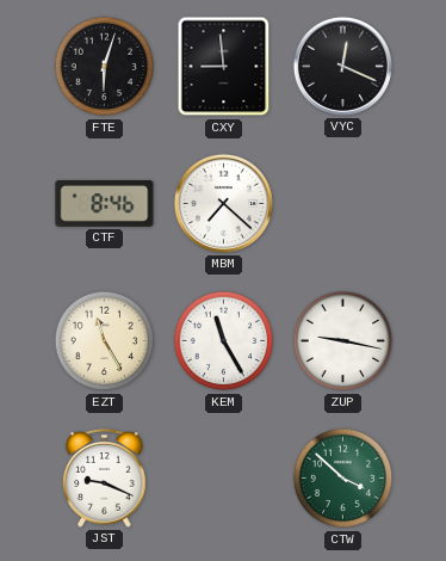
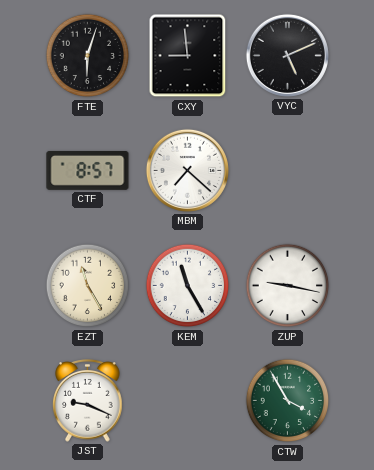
VYC: 12:19 -> 5:11
CTF: 8:46 -> 8:57
CTW: 3:52 -> 3:55
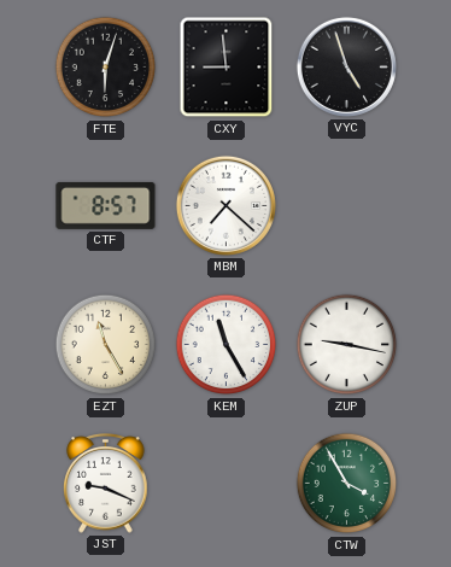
VYC: 5:11 -> 4:57
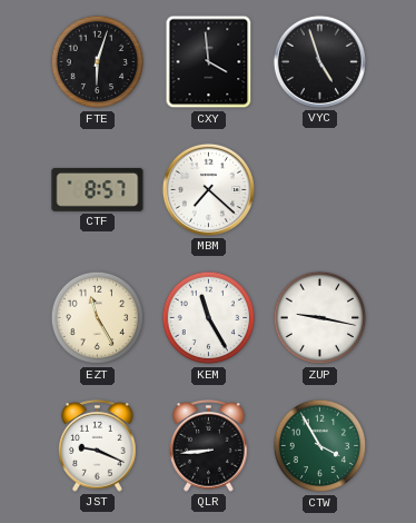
CXY: 8:59 -> 3:59
QLR: none -> 8:44
